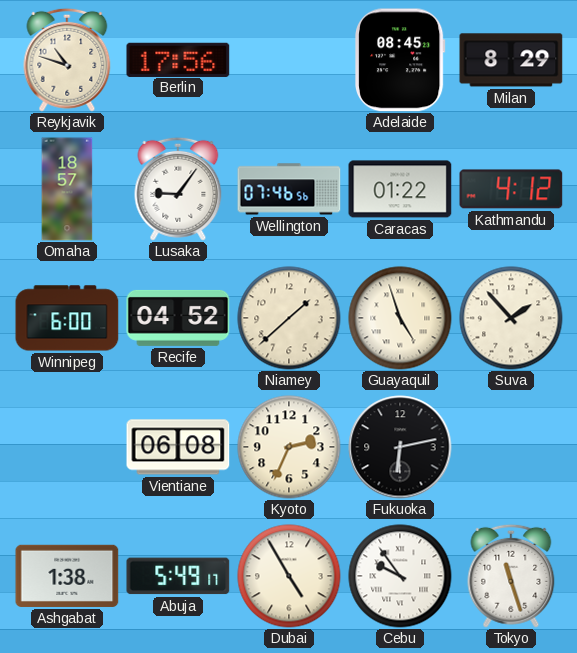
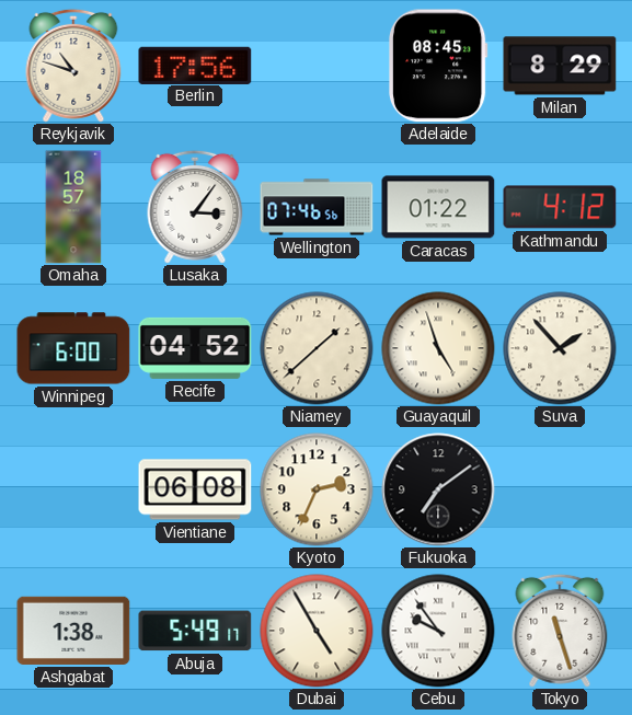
Lusaka: 9:06 -> 3:06
Fukuoka: 6:13 -> 7:09
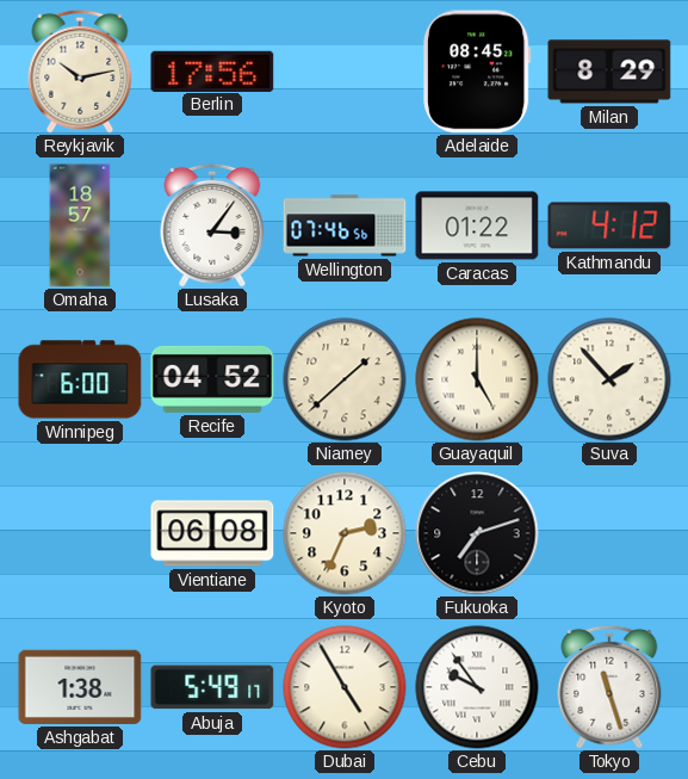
Reykjavik: 10:48 -> 10:13
Guayaquil: 4:57 -> 5:00
Fukuoka: 7:09 -> 7:12
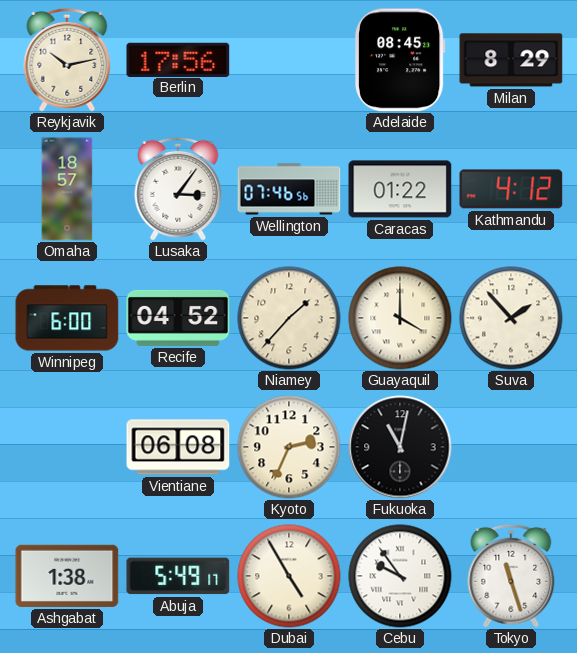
Niamey: 1:38 -> 1:37
Guayaquil: 5:00 -> 4:00
Fukuoka: 7:12 -> 11:02
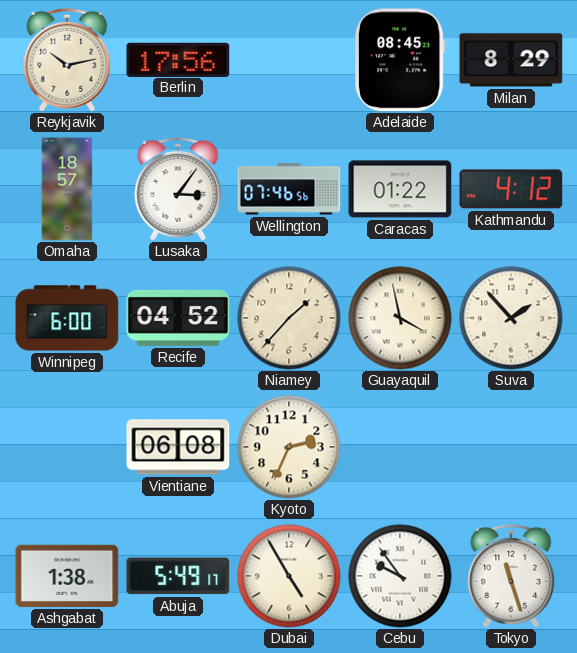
Guayaquil: 4:00 -> 3:58
Fukuoka: 11:02 -> none
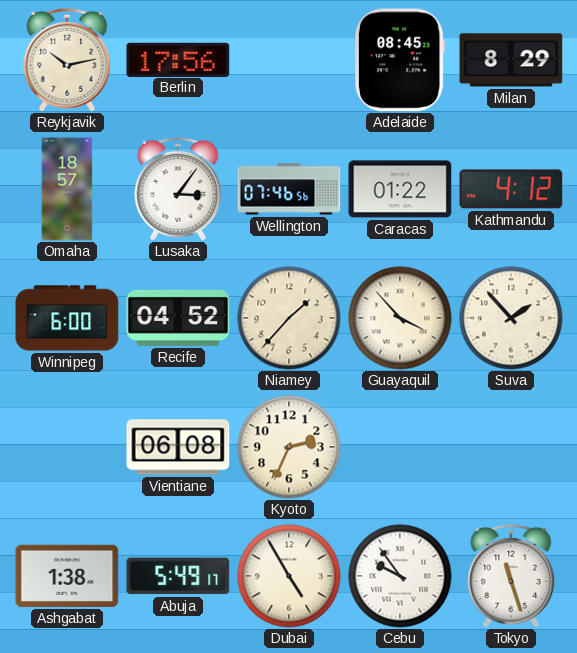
Guayaquil: 3:58 -> 3:53
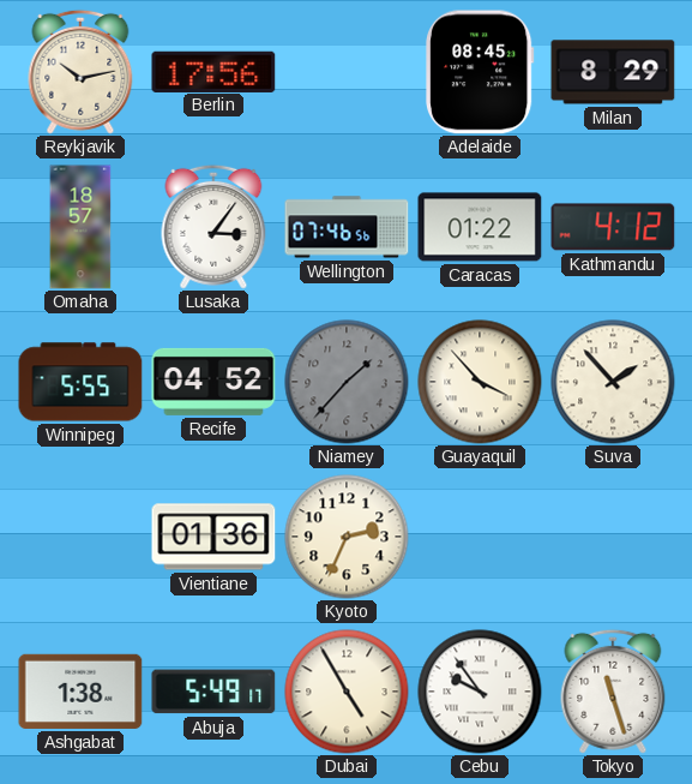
Winnipeg: 6:00 -> 5:55
Niamey dial: cream -> grey
Vientiane: 06:08 -> 01:36
